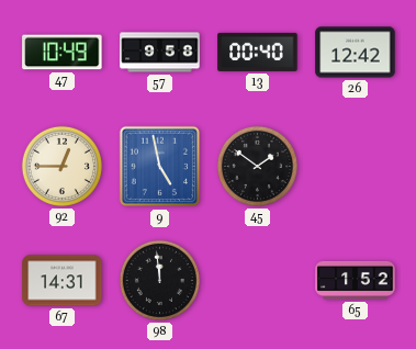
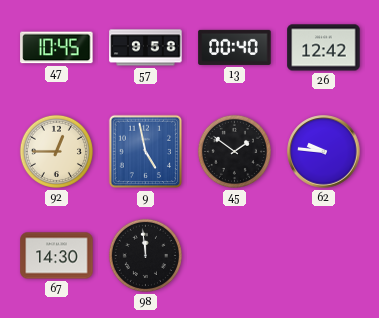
47: 10:49 -> 10:45
62: none -> 9:46
67: 14:31 -> 14:30
65: 1:52 -> none
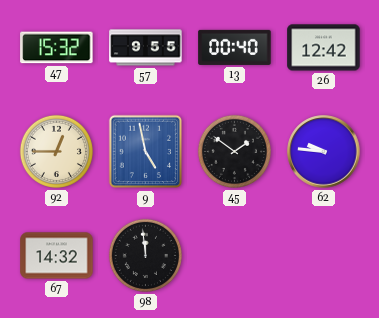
47: 10:45 -> 15:32
57: 9:58 -> 9:55
67: 14:30 -> 14:32
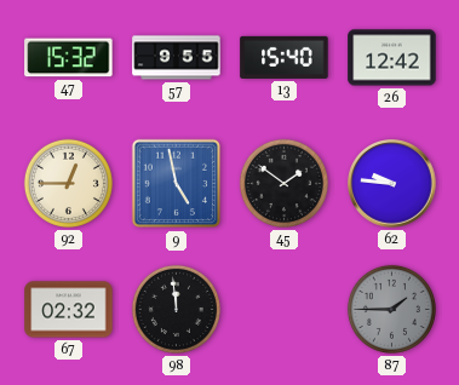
13: 00:40 -> 15:40
67: 14:32 -> 02:32
87: none -> 1:45
